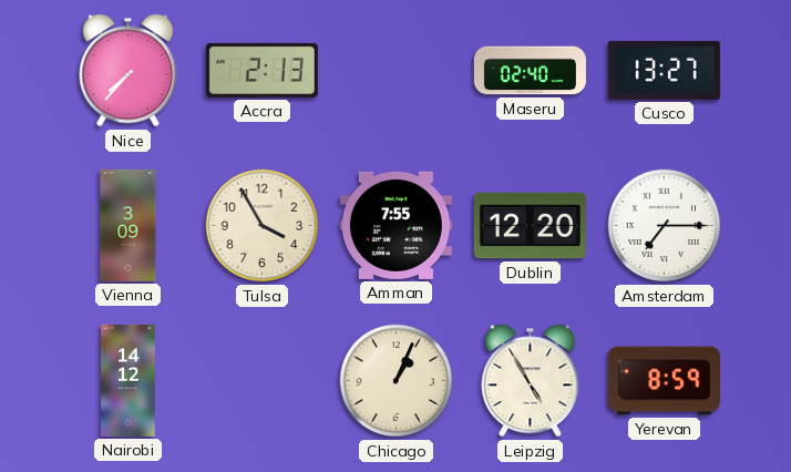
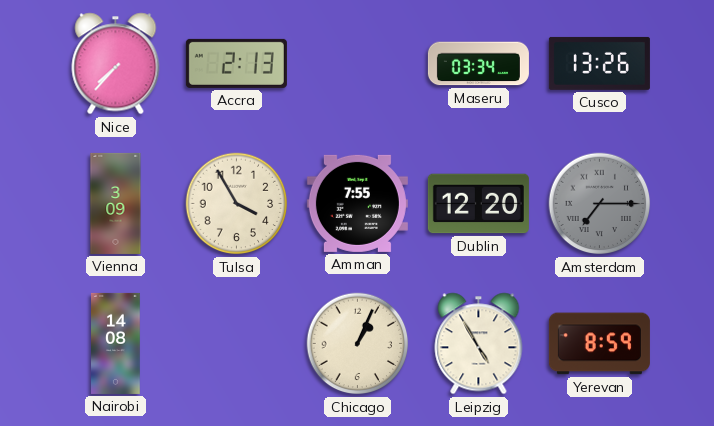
Maseru: 02:40 -> 03:34
Cusco: 13:27 -> 13:26
Amsterdam dial: white -> grey
Nairobi: 14:12 -> 14:08
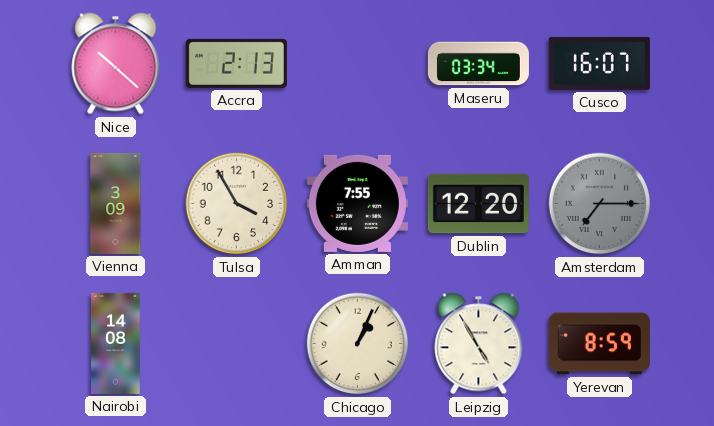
Nice: 7:37 -> 10:22
Cusco: 13:26 -> 16:07
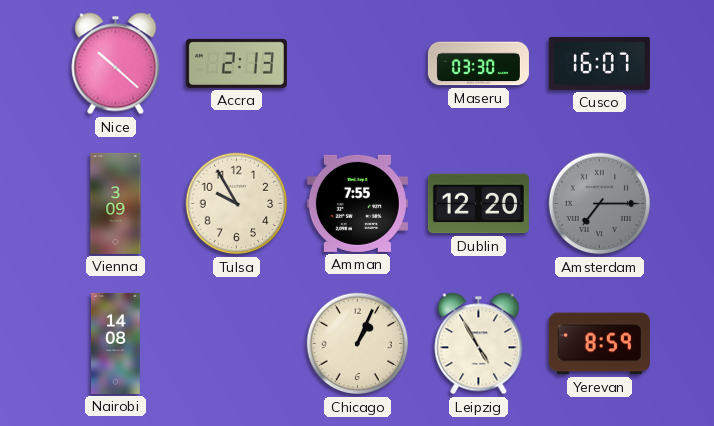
Maseru: 03:34 -> 03:30
Tulsa: 3:55 -> 9:55
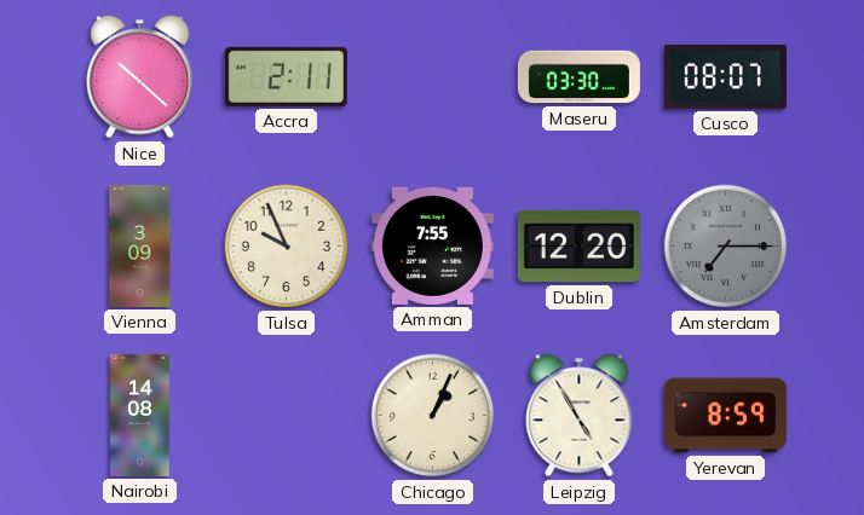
Accra: 2:13 -> 2:11
Cusco: 16:07 -> 08:07
Tulsa: 9:55 -> 9:56
